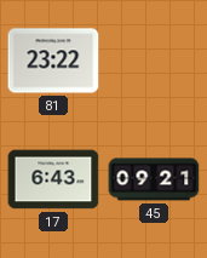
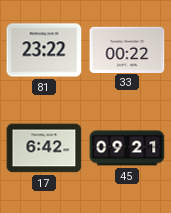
33: none -> 00:22
17: 6:43 -> 6:42
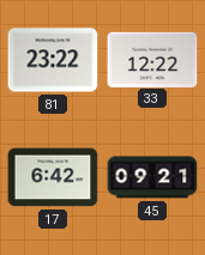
33: 00:22 -> 12:22
